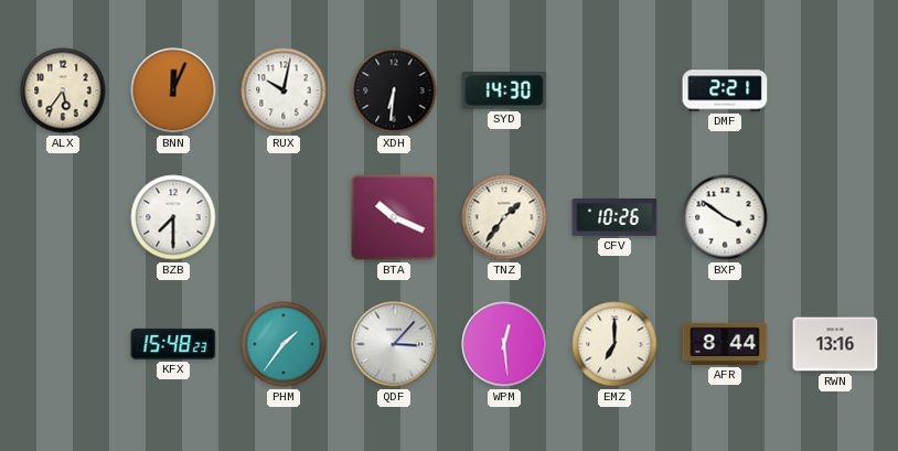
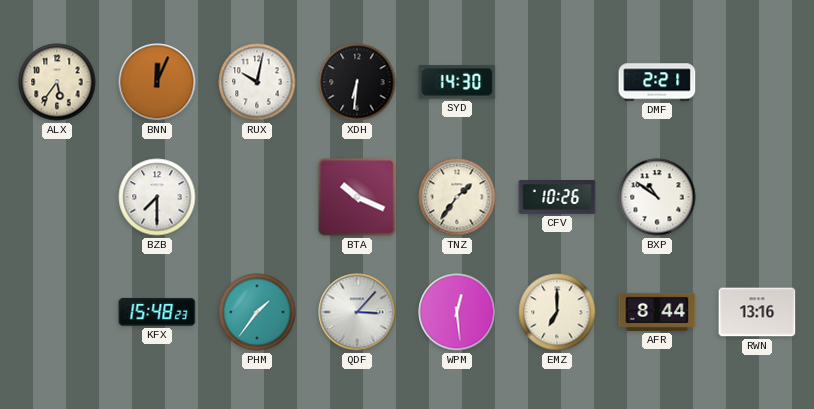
BXP: 3:51 -> 10:51
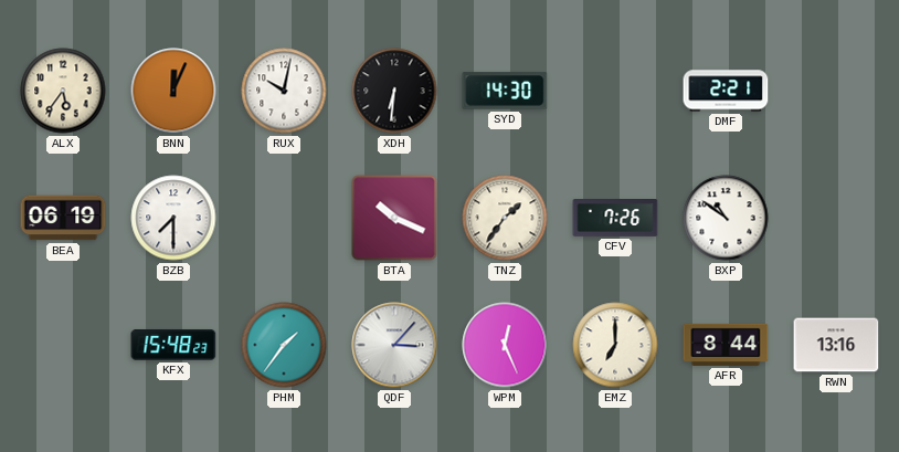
BEA: none -> 06:19
CFV: 10:26 -> 7:26
WPM: 12:29 -> 12:26
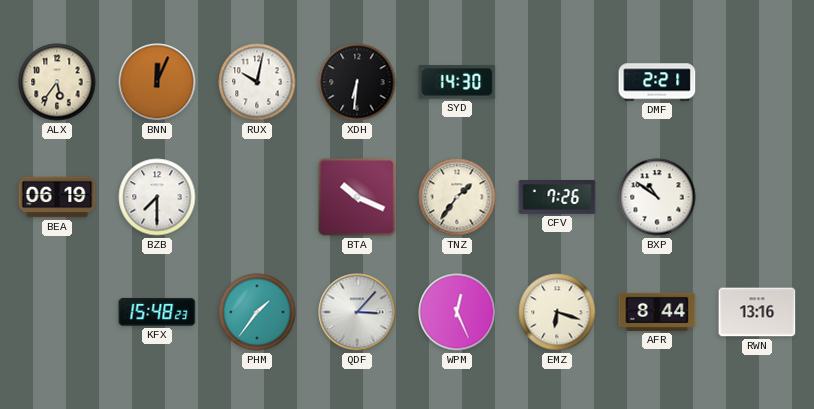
EMZ: 7:00 -> 6:18
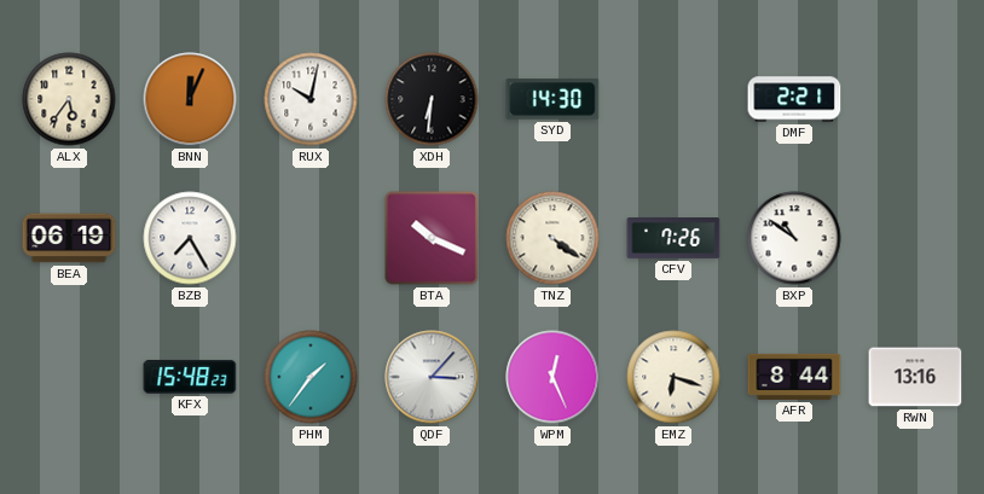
BZB: 7:30 -> 7:25
TNZ: 1:36 -> 4:21
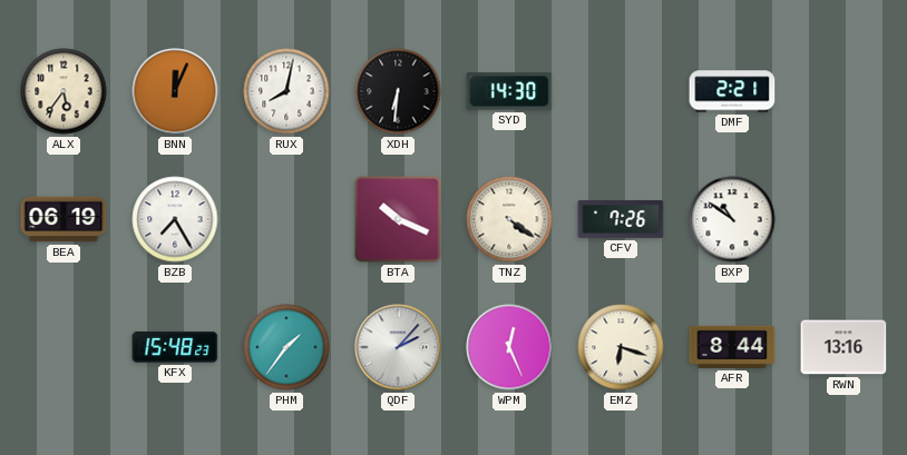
RUX: 10:02 -> 8:02
QDF: 3:07 -> 2:07
